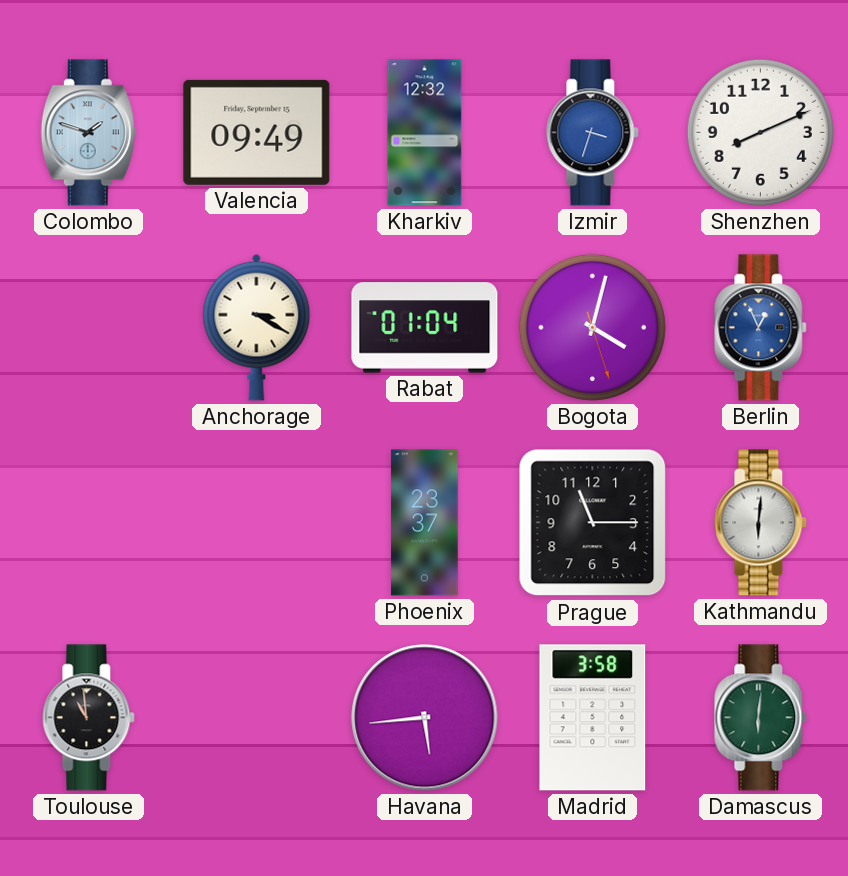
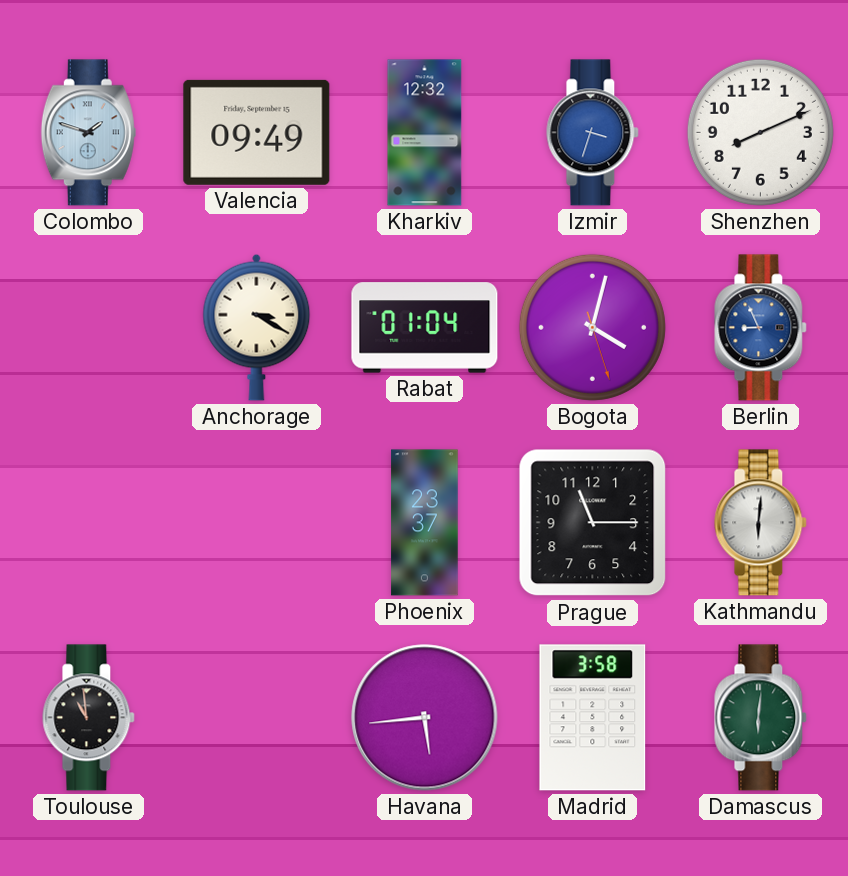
Berlin: 12:56 -> 8:56
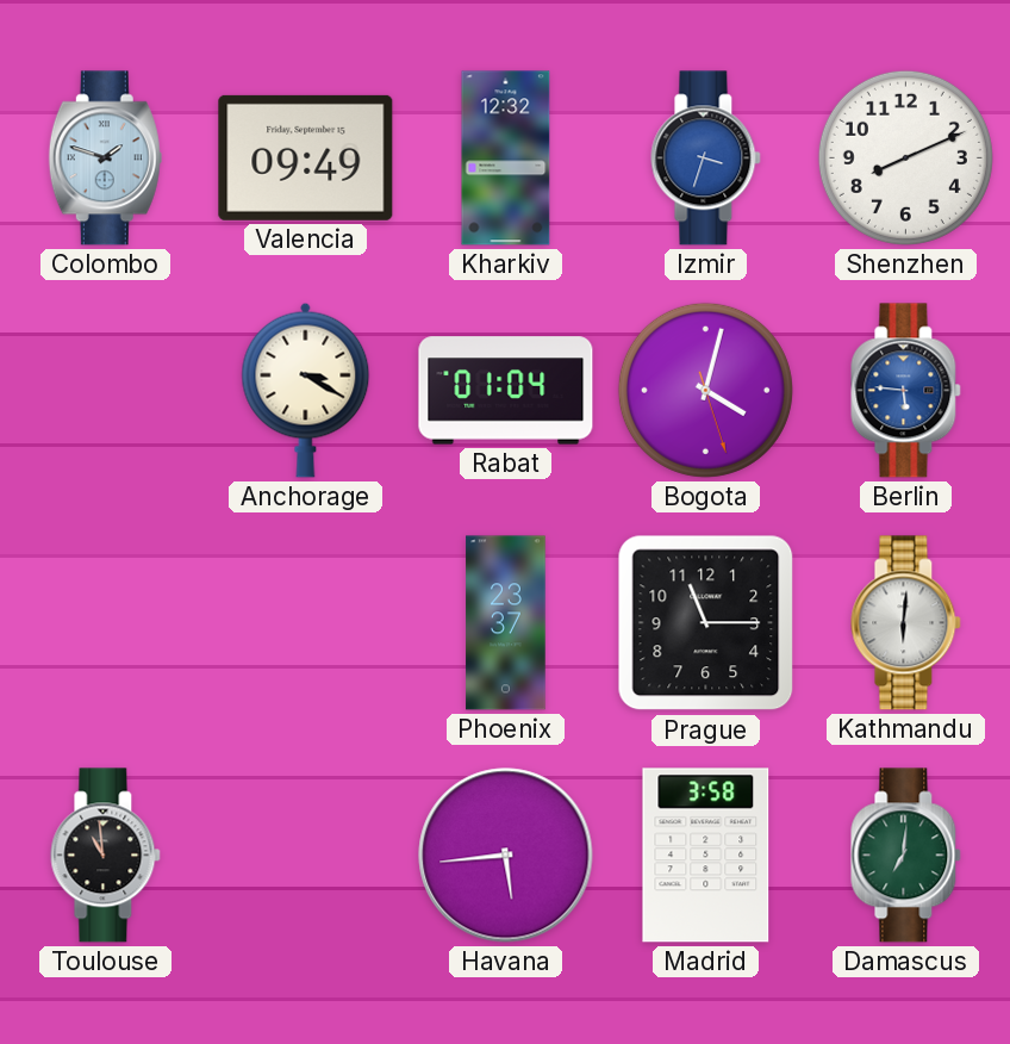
Berlin: 8:56 -> 5:46
Damascus: 6:01 -> 7:01
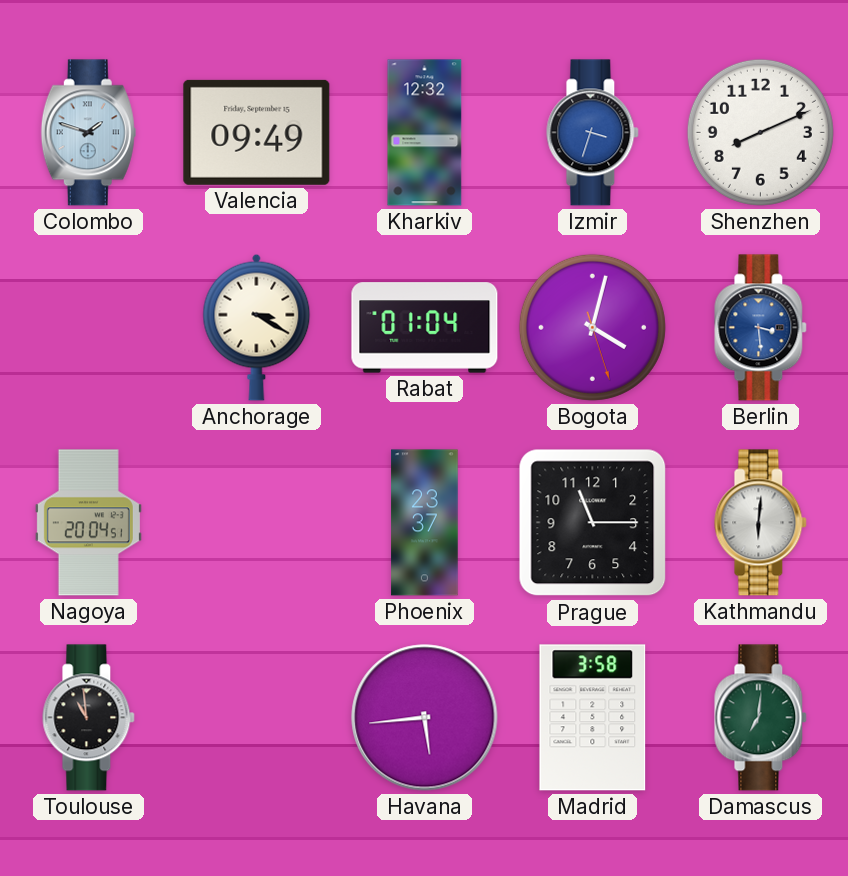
Berlin: 5:46 -> 3:29
Nagoya: none -> 20:04
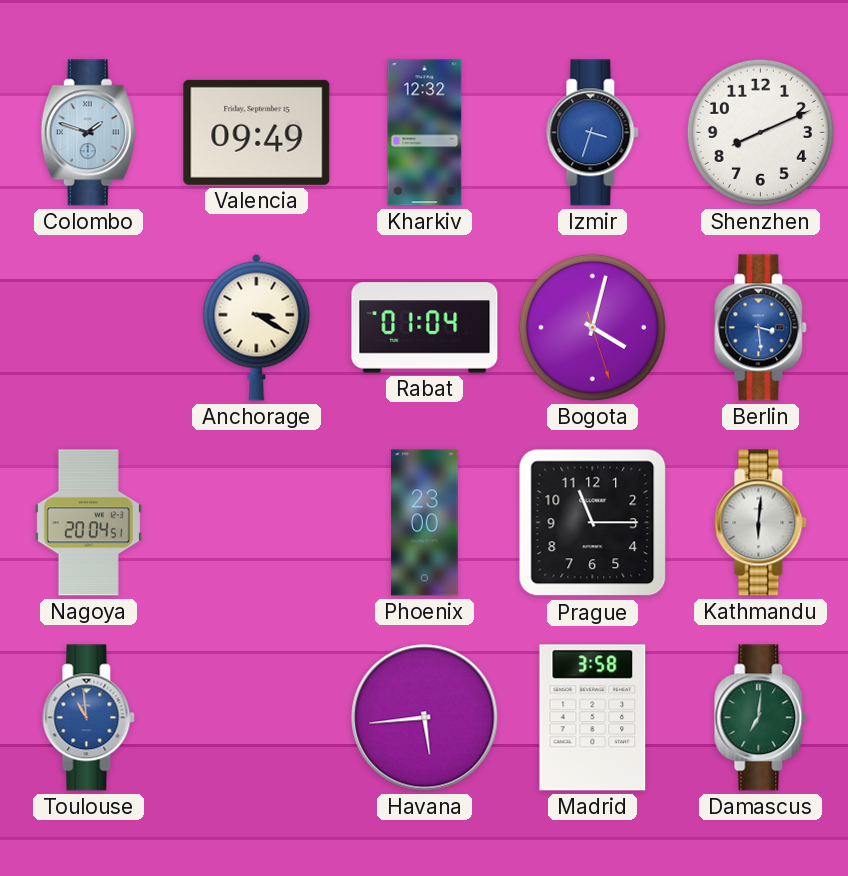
Phoenix: 23:37 -> 23:00
Toulouse dial: black -> blue
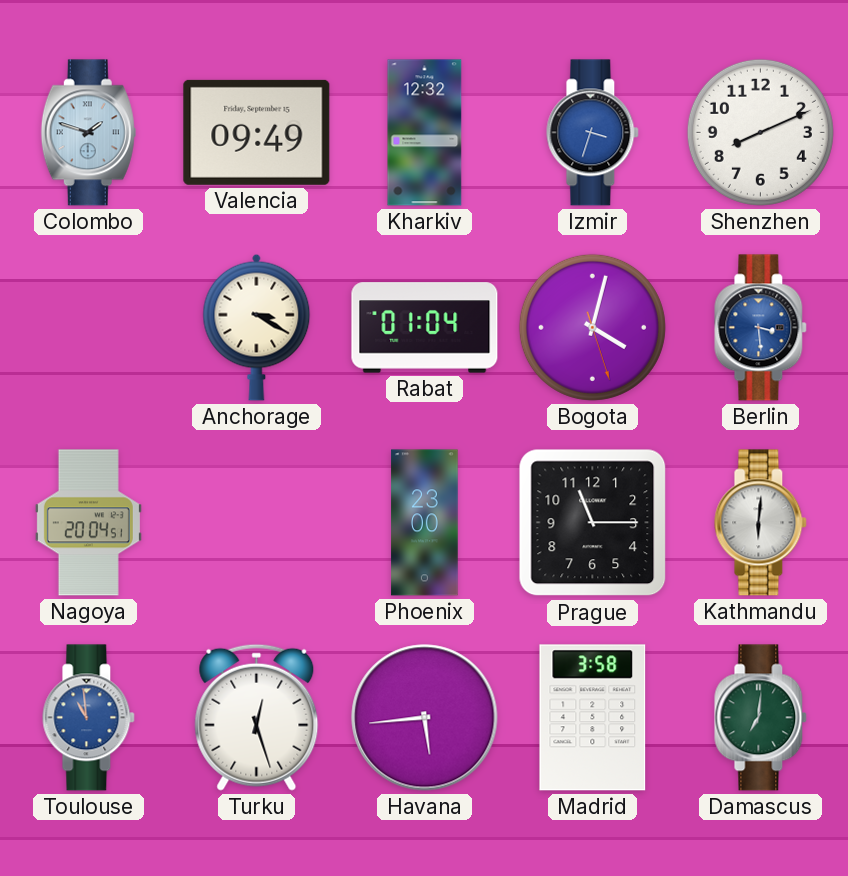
Turku: none -> 12:27
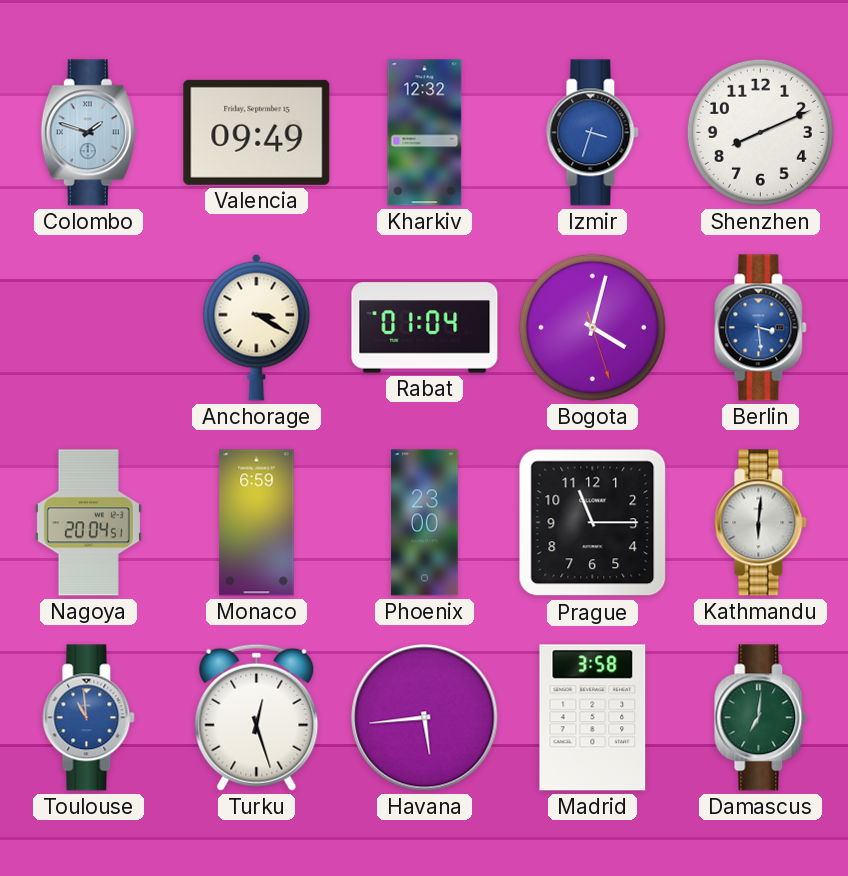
Monaco: none -> 6:59
